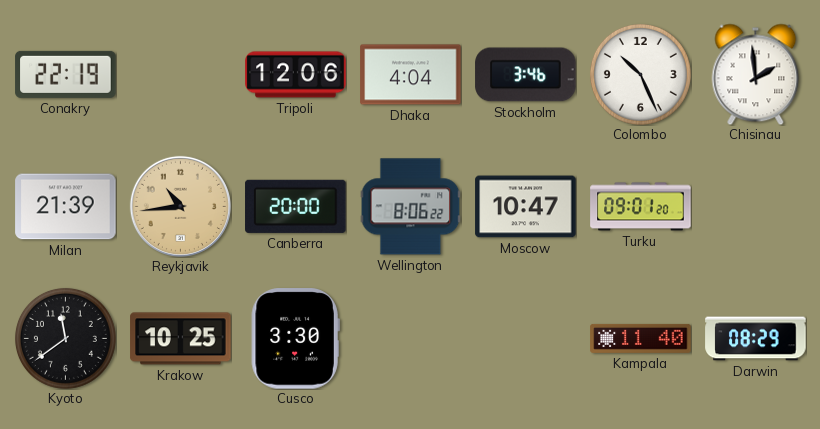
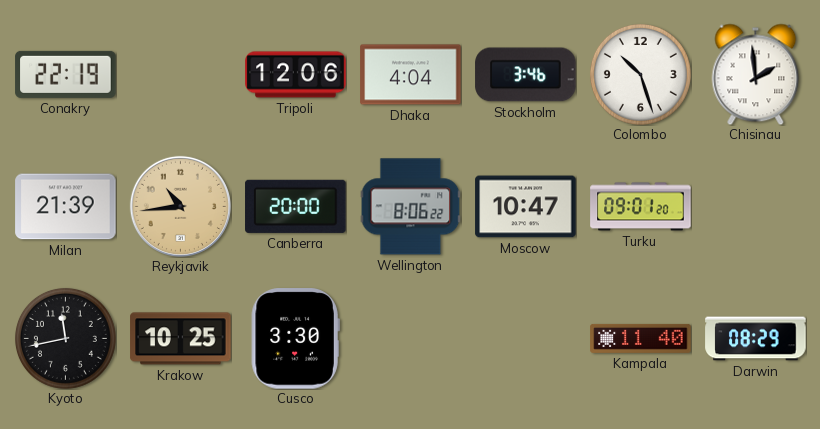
Colombo: 10:26 -> 10:27
Kyoto: 11:39 -> 11:43
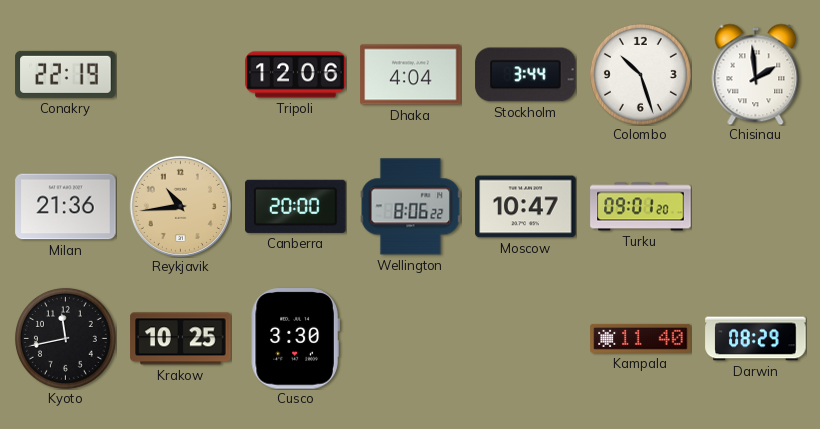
Stockholm: 3:46 -> 3:44
Milan: 21:39 -> 21:36
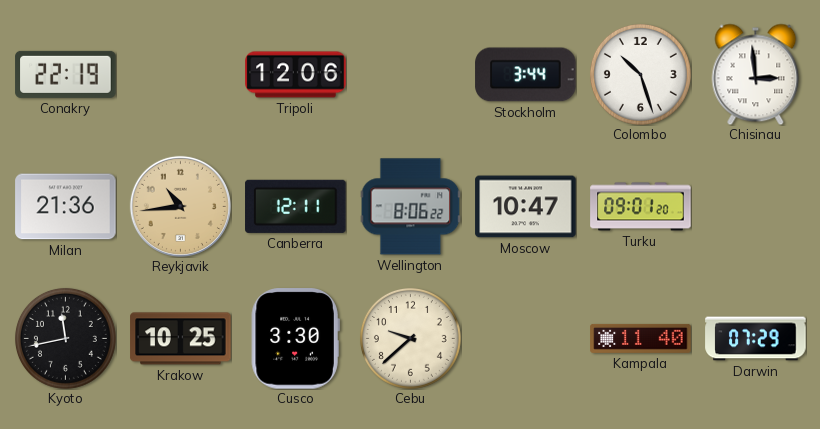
Dhaka: 4:04 -> none
Chisinau: 1:59 -> 2:59
Canberra: 20:00 -> 12:11
Cebu: none -> 9:38
Darwin: 08:29 -> 07:29
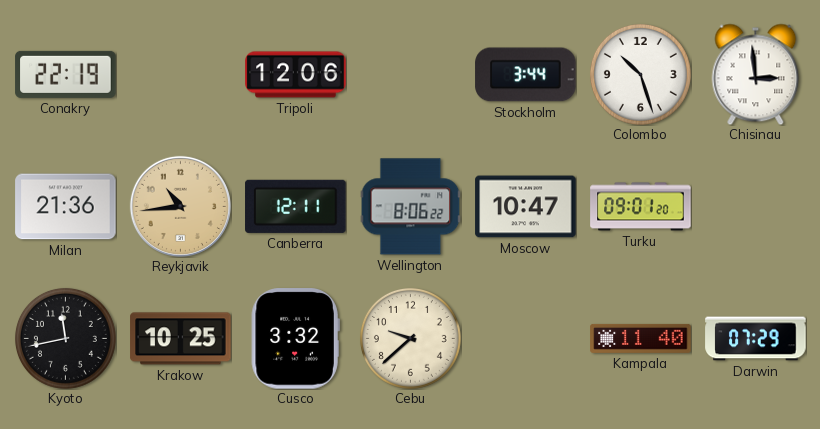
Cusco: 3:30 -> 3:32
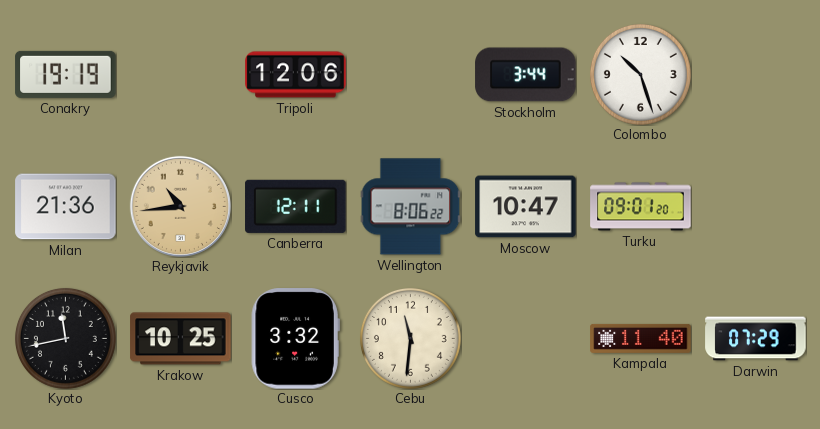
Conakry: 22:19 -> 19:19
Chisinau: 2:59 -> none
Cebu: 9:38 -> 11:31
